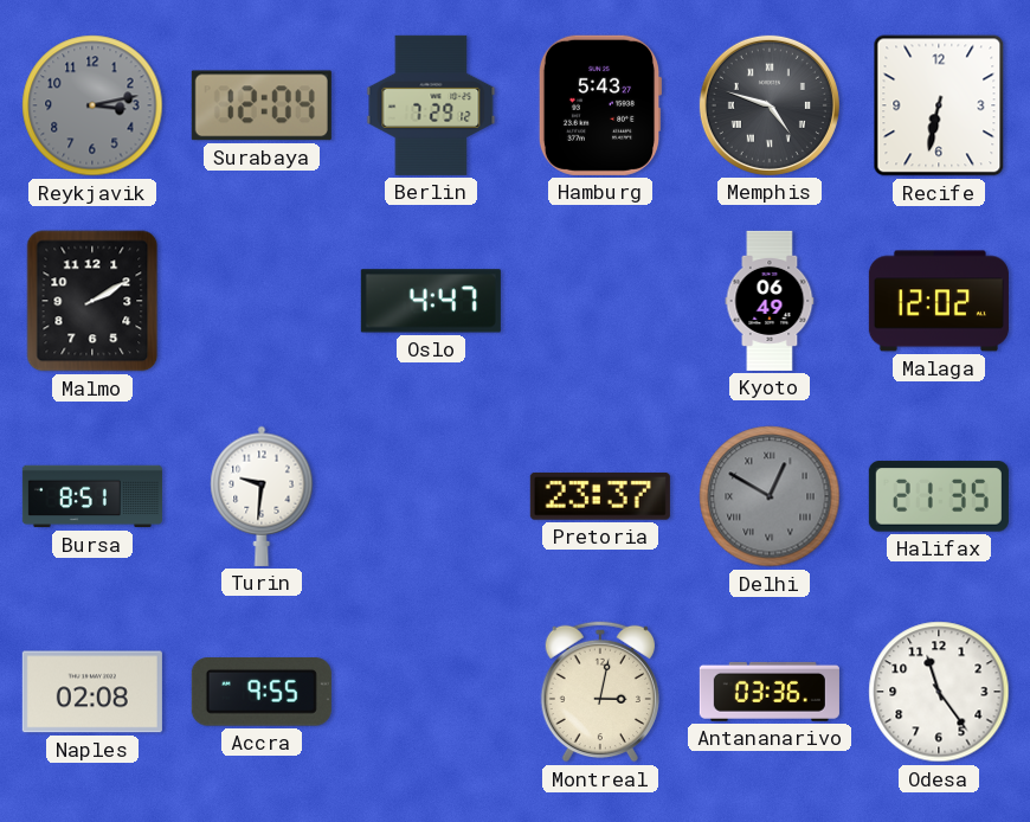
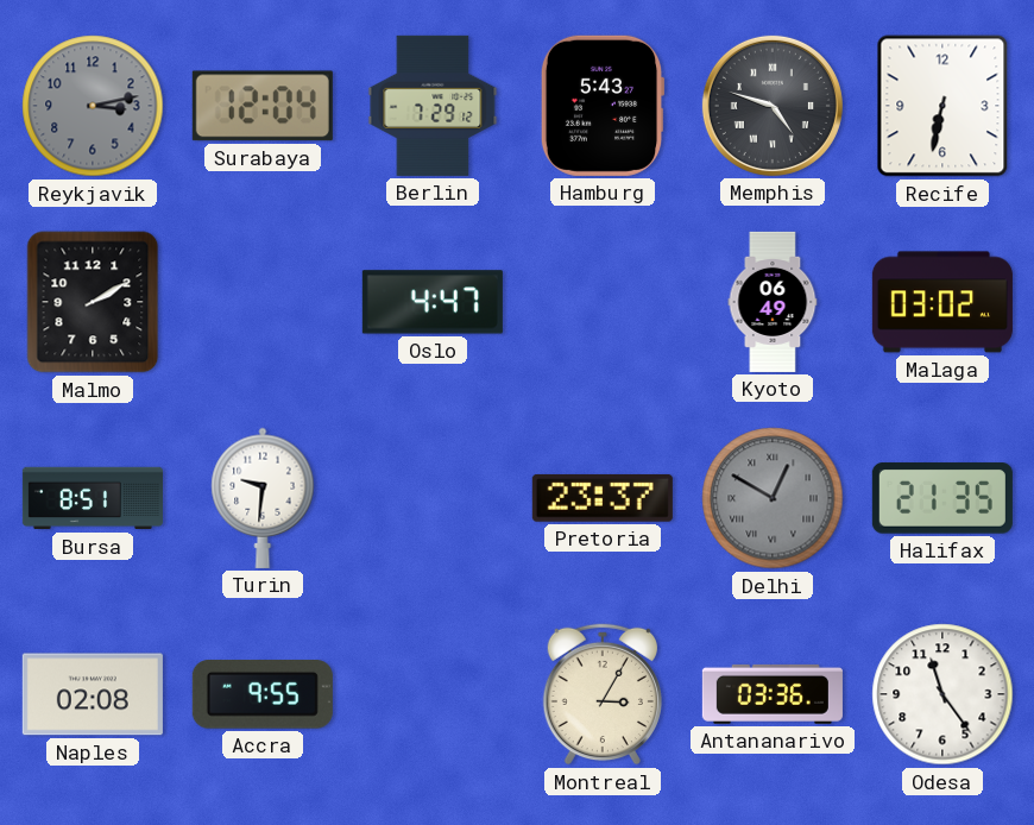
Malaga: 12:02 -> 03:02
Montreal: 3:02 -> 3:05
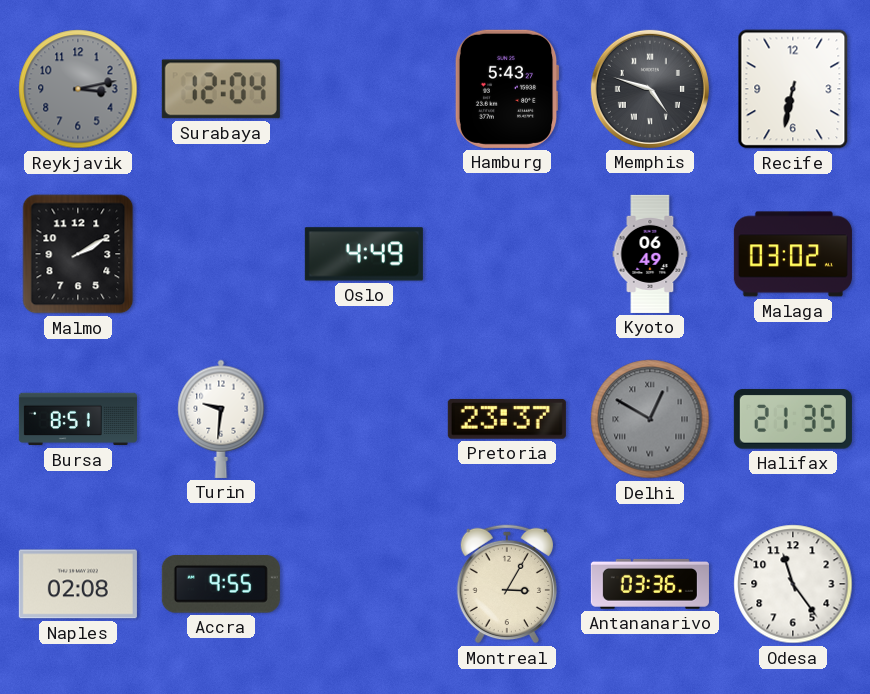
Berlin: 7:29 -> none
Oslo: 4:47 -> 4:49
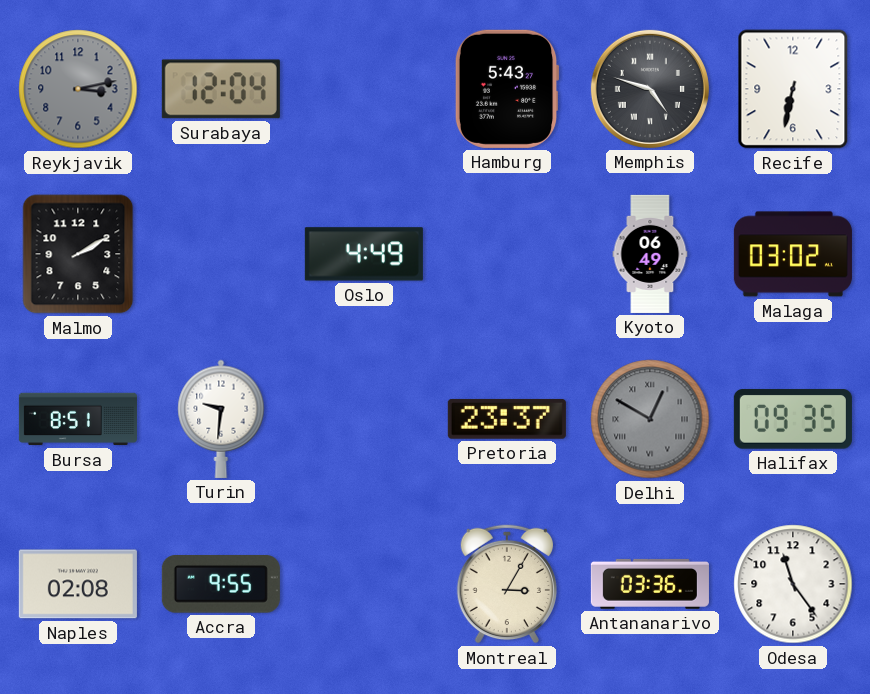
Halifax: 21:35 -> 09:35
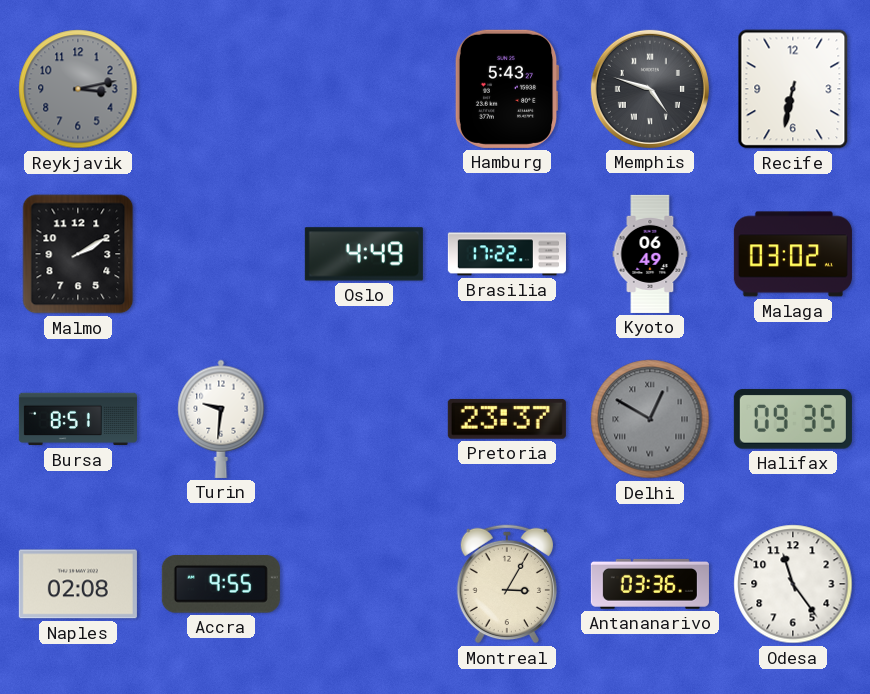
Surabaya: 12:04 -> none
Brasilia: none -> 17:22
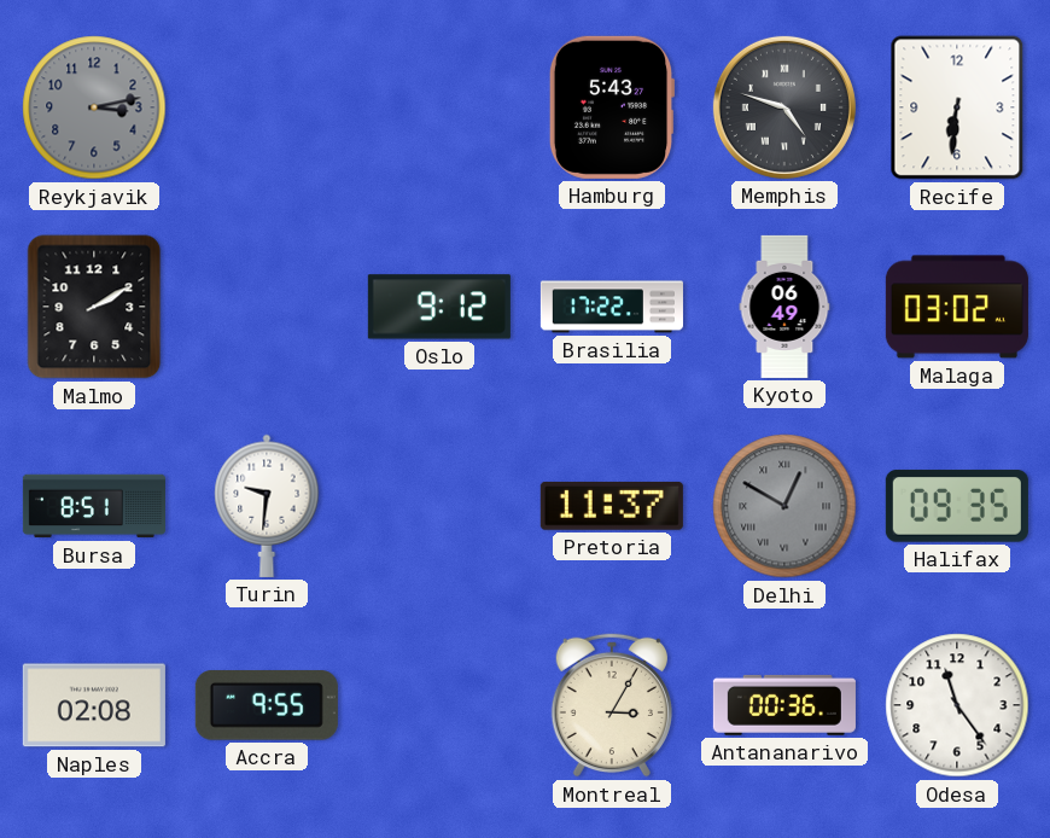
Recife: 6:32 -> 6:31
Oslo: 4:49 -> 9:12
Pretoria: 23:37 -> 11:37
Antananarivo: 03:36 -> 00:36
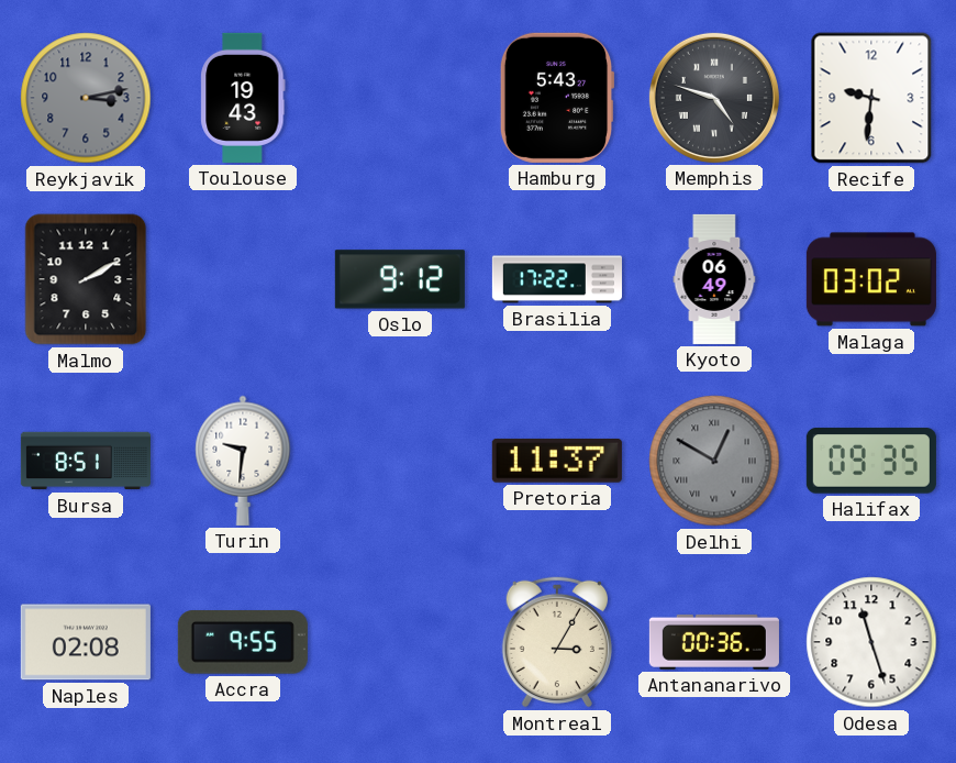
Toulouse: none -> 19:43
Recife: 6:31 -> 9:31
Odesa: 11:24 -> 11:27
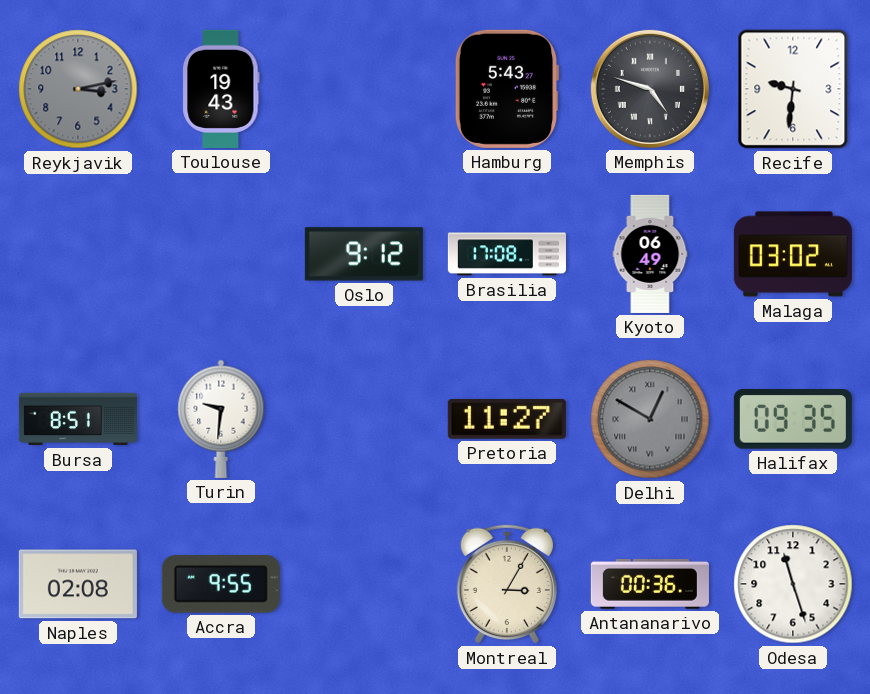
Malmo: 2:10 -> none
Brasilia: 17:22 -> 17:08
Pretoria: 11:37 -> 11:27
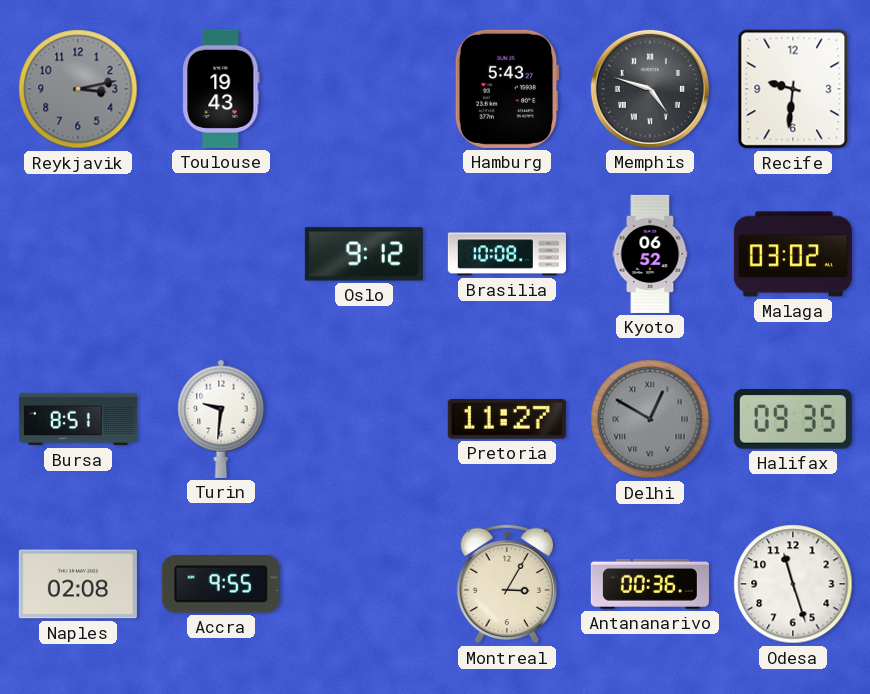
Brasilia: 17:08 -> 10:08
Kyoto: 06:49 -> 06:52
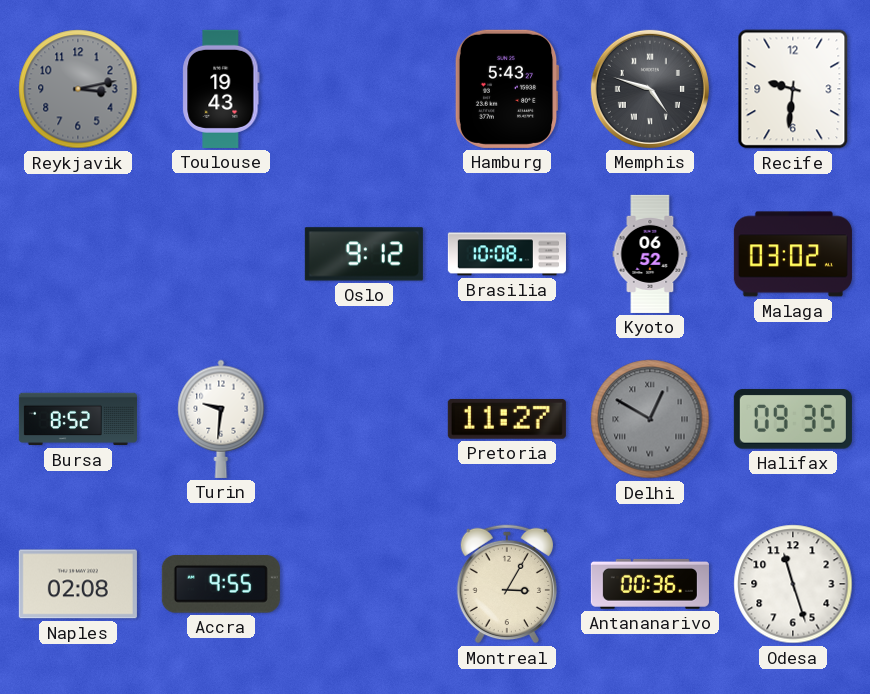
Bursa: 8:51 -> 8:52
